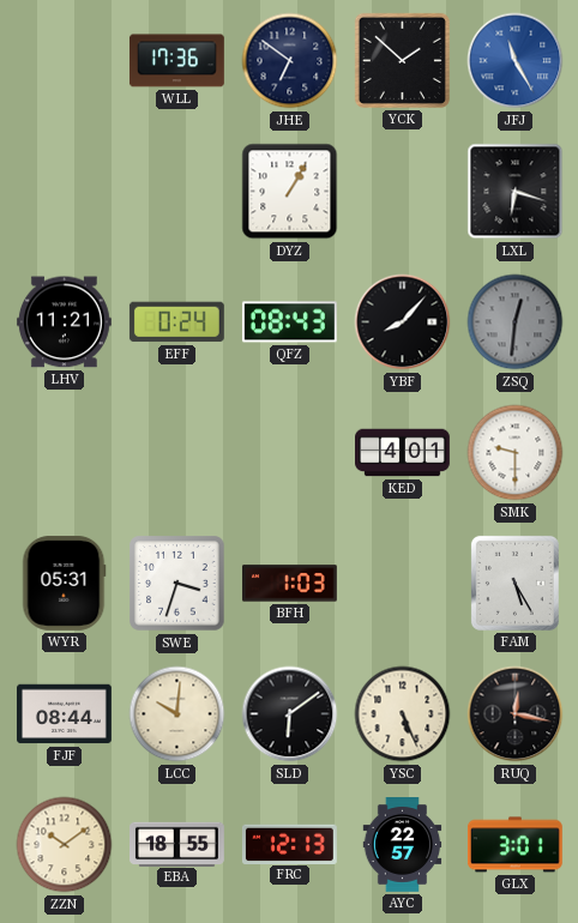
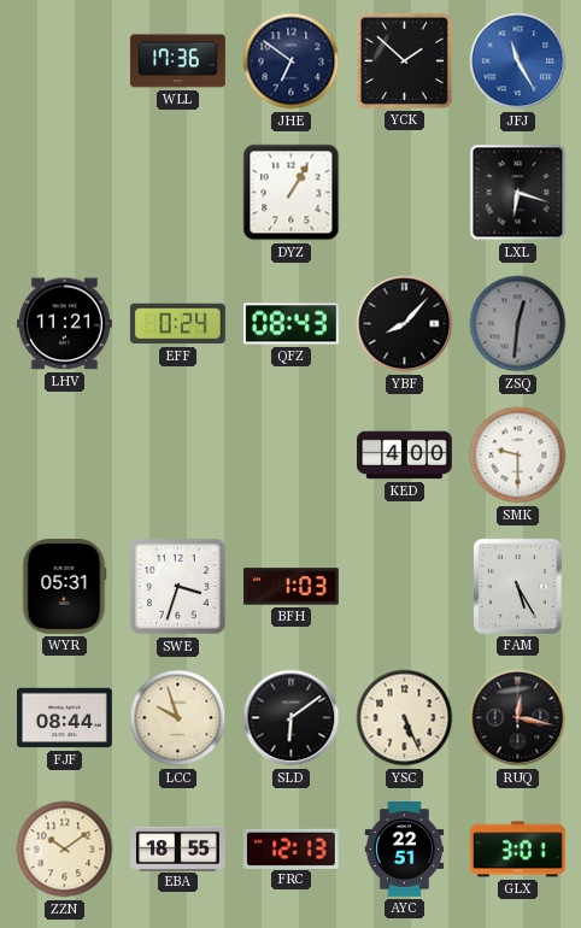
KED: 4:01 -> 4:00
LCC: 10:01 -> 9:57
AYC: 22:57 -> 22:51
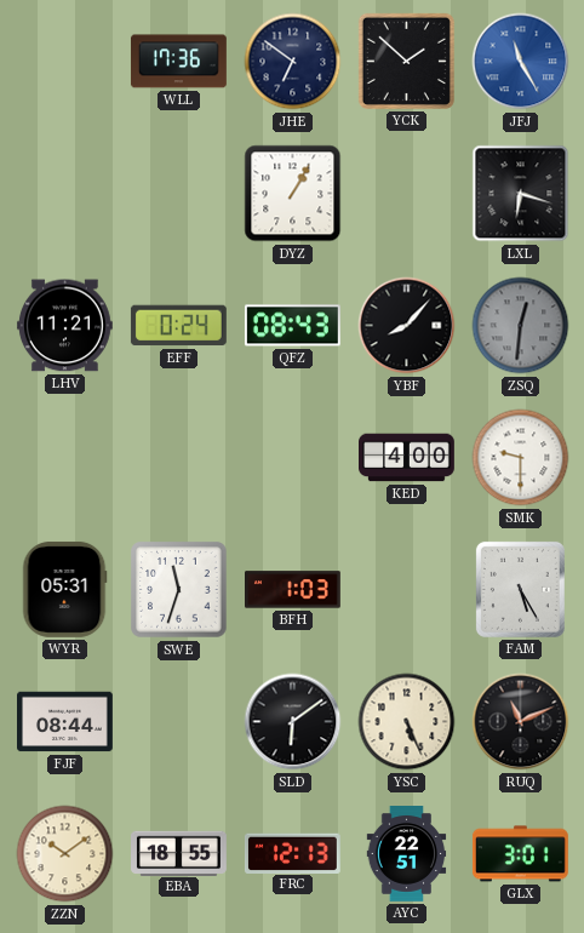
SWE: 3:33 -> 11:33
LCC: 9:57 -> none
RUQ: 12:17 -> 11:11
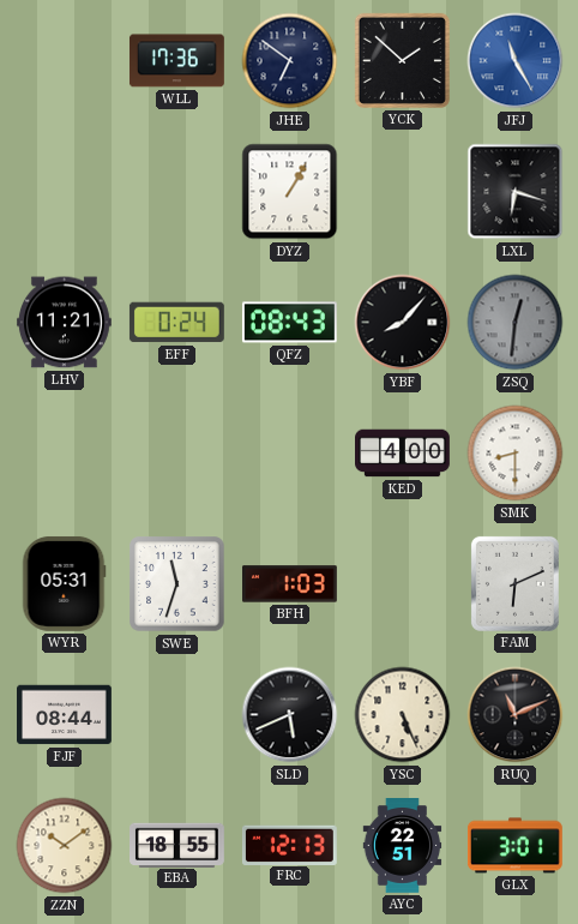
SMK: 9:30 -> 8:30
FAM: 5:25 -> 6:11
SLD: 6:09 -> 5:41
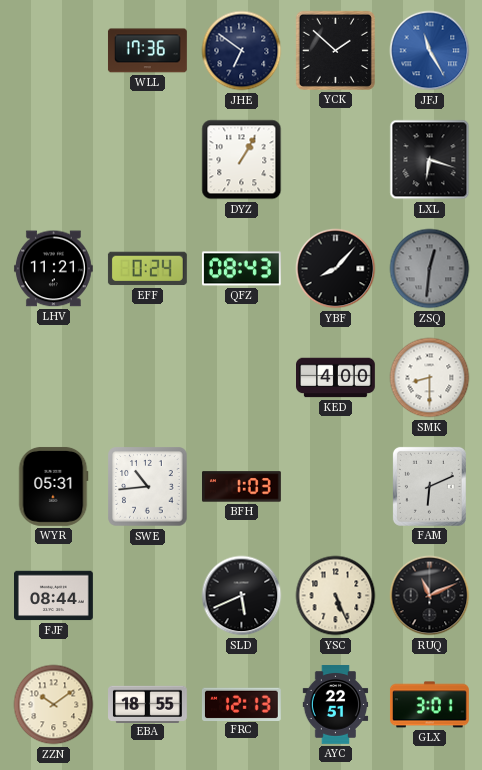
SWE: 11:33 -> 10:44
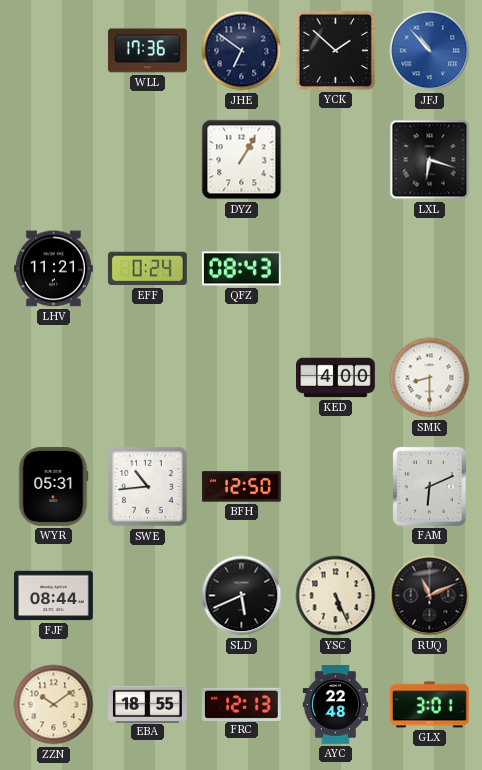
JFJ: 11:25 -> 10:53
YBF: 8:07 -> none
ZSQ: 12:31 -> none
BFH: 1:03 -> 12:50
AYC: 22:51 -> 22:48
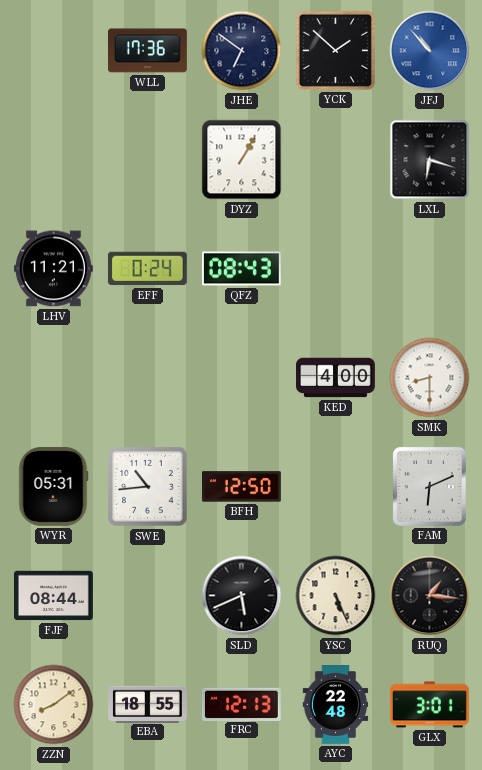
RUQ: 11:11 -> 1:16
ZZN: 10:09 -> 8:09
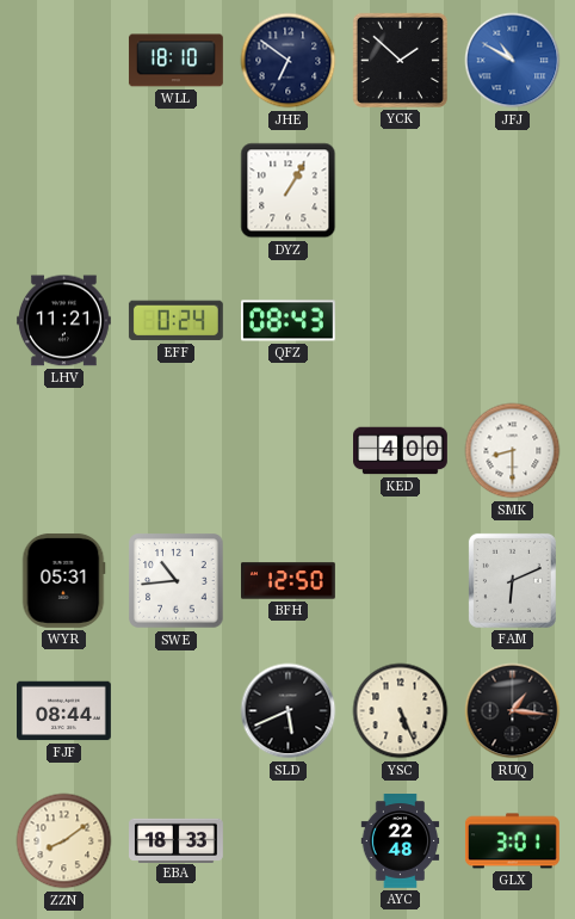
WLL: 17:36 -> 18:10
JFJ: 10:53 -> 10:50
LXL: 6:18 -> none
EBA: 18:55 -> 18:33
FRC: 12:13 -> none
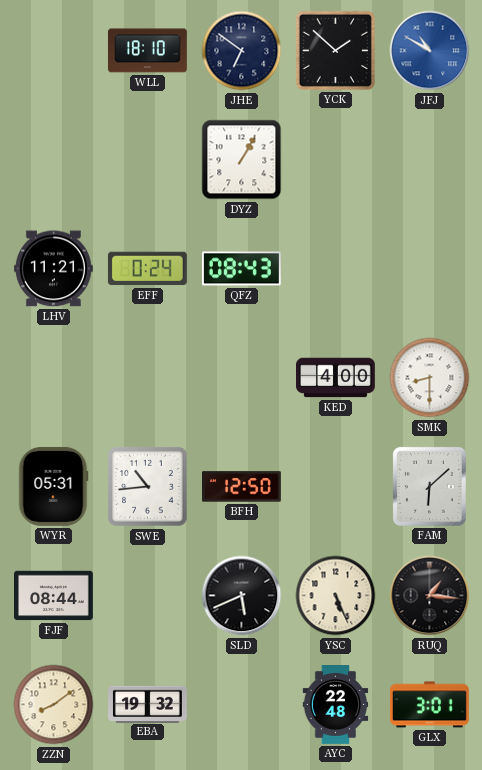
FAM: 6:11 -> 6:08
EBA: 18:33 -> 19:32
